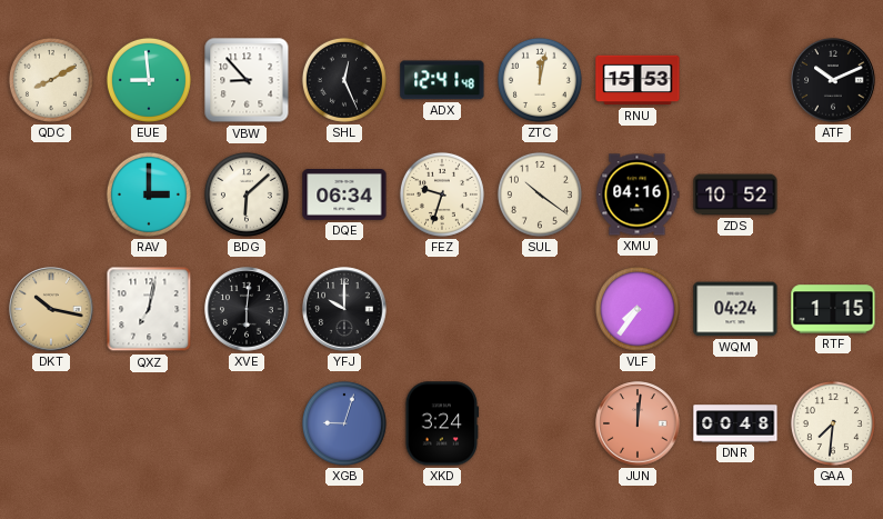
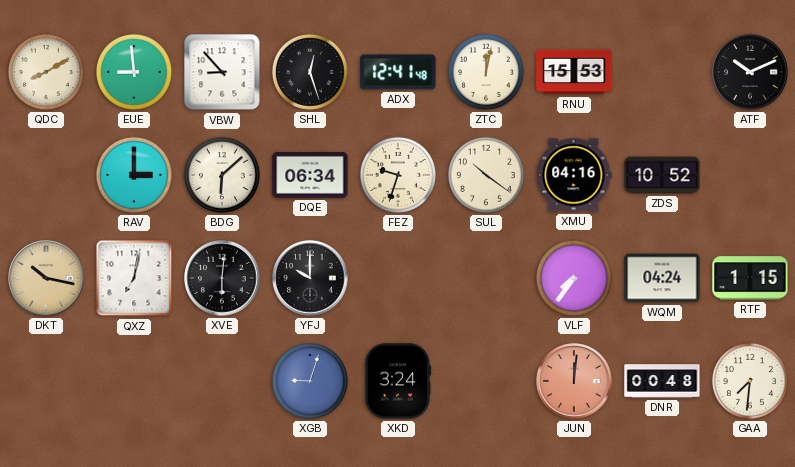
SHL: 12:26 -> 12:27
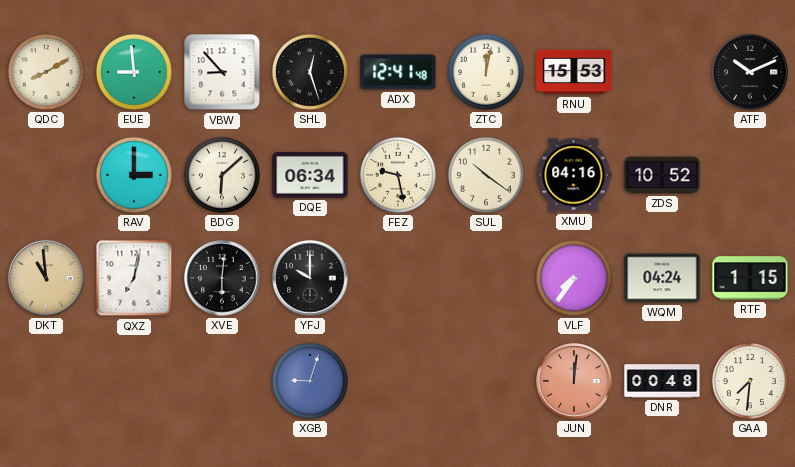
FEZ: 9:33 -> 9:28
DKT: 10:17 -> 10:59
XKD: 3:24 -> none
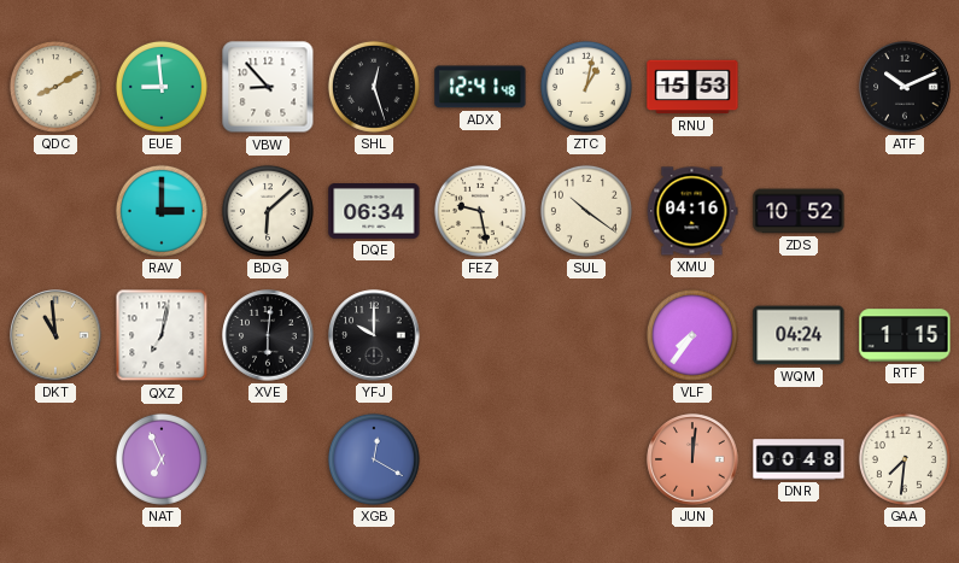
ZTC: 12:02 -> 1:02
NAT: none -> 6:56
XGB: 9:03 -> 12:20
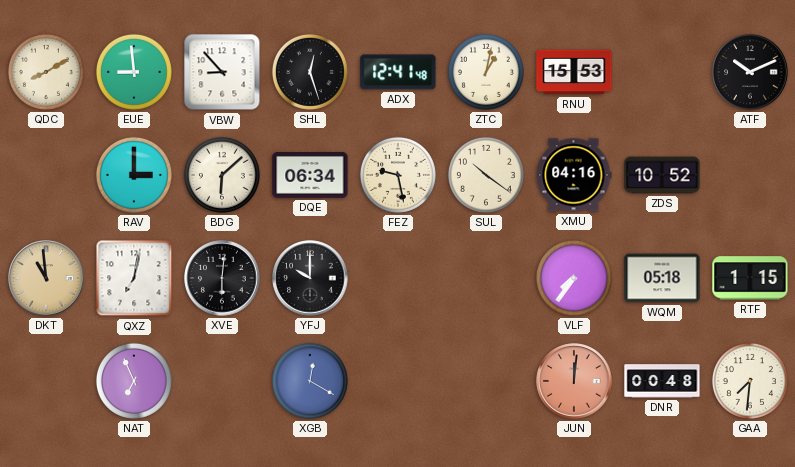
WQM: 04:24 -> 05:18
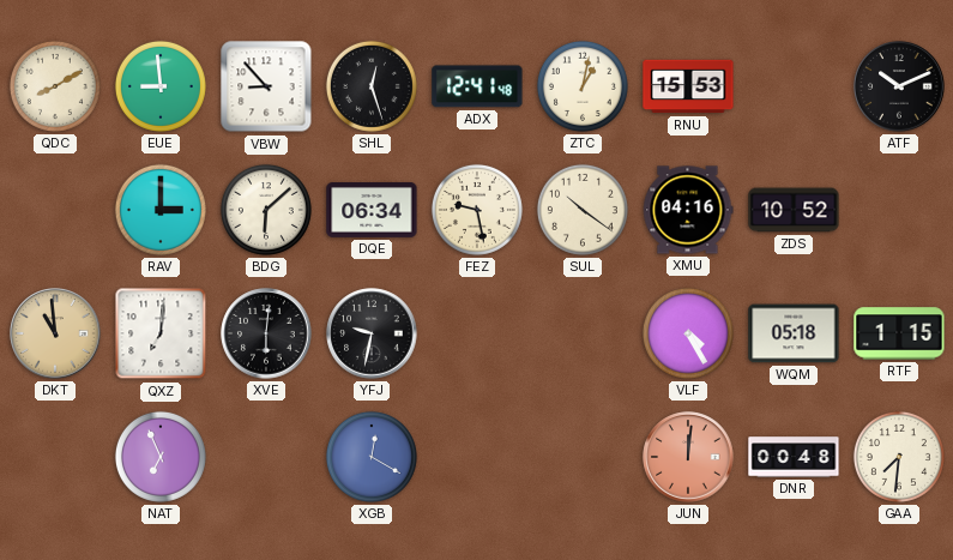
QXZ: 7:02 -> 7:01
YFJ: 10:00 -> 9:32
VLF: 7:36 -> 4:25
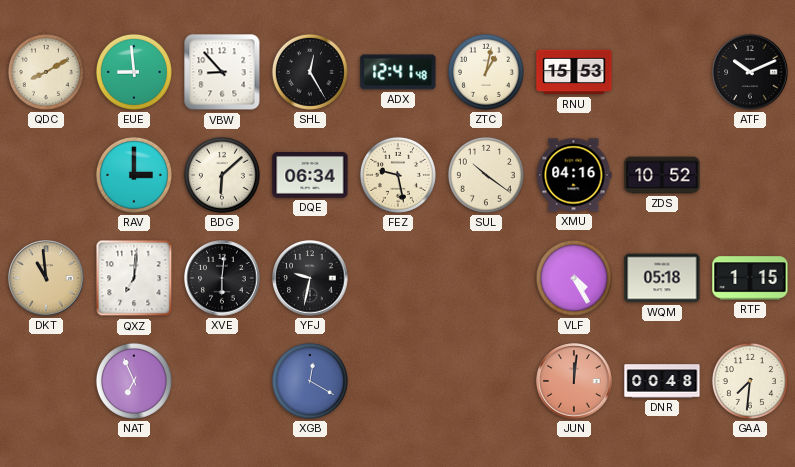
SHL: 12:27 -> 12:25
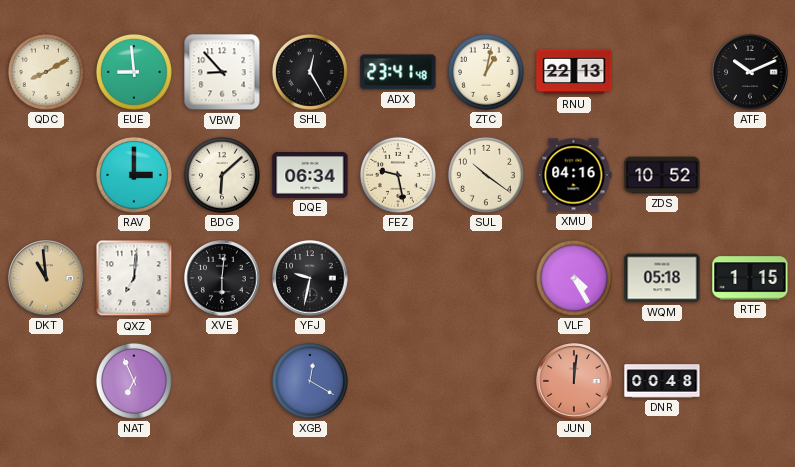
ADX: 12:41 -> 23:41
RNU: 15:53 -> 22:13
GAA: 7:31 -> none
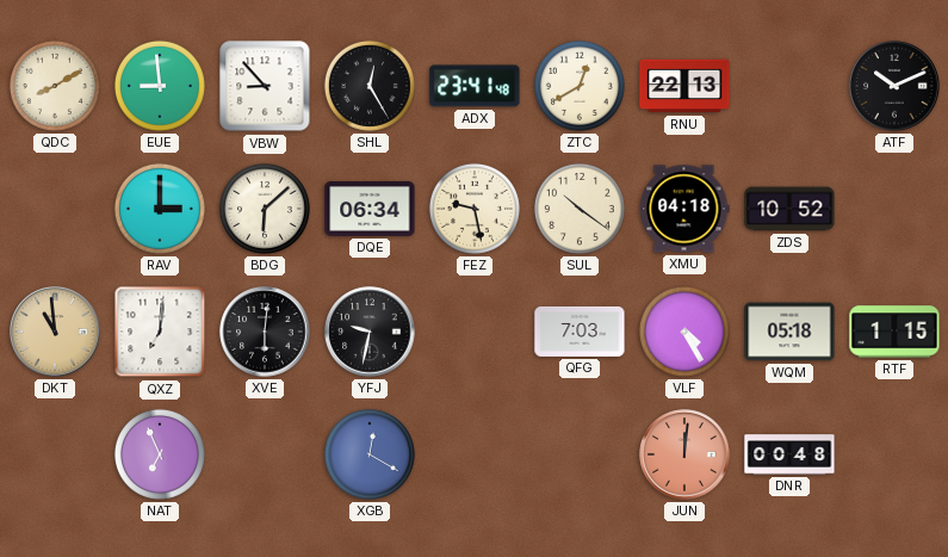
ZTC: 1:02 -> 12:40
XMU: 04:16 -> 04:18
QFG: none -> 7:03
